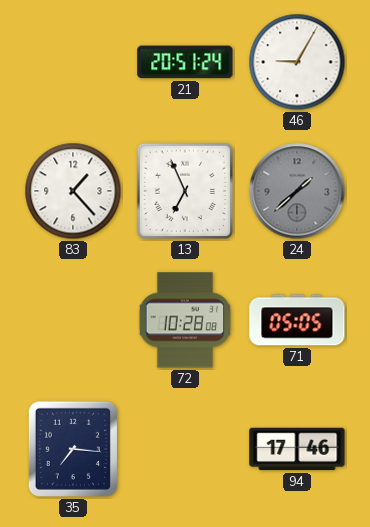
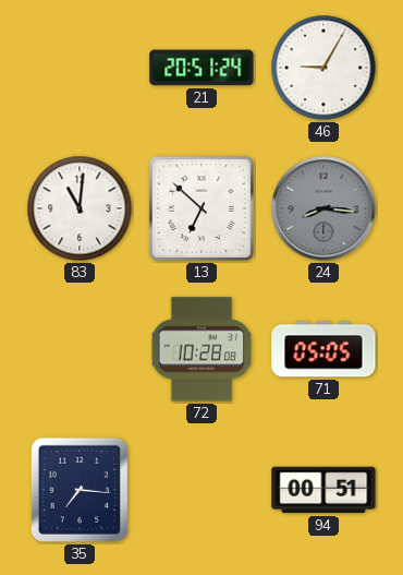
83: 1:23 -> 11:01
13: 6:56 -> 6:52
24: 1:38 -> 8:16
94: 17:46 -> 00:51
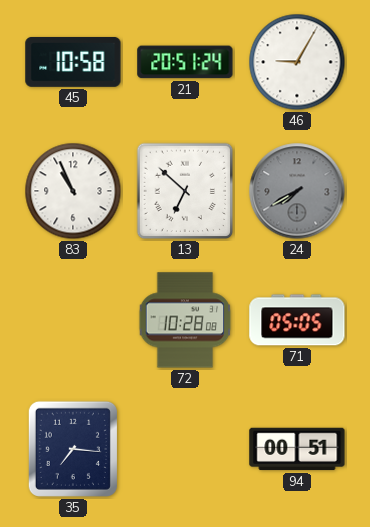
45: none -> 10:58
83: 11:01 -> 10:56
24: 8:16 -> 7:40
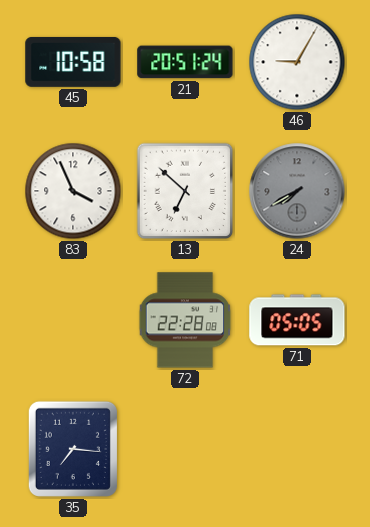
83: 10:56 -> 3:56
72: 10:28 -> 22:28
94: 00:51 -> none
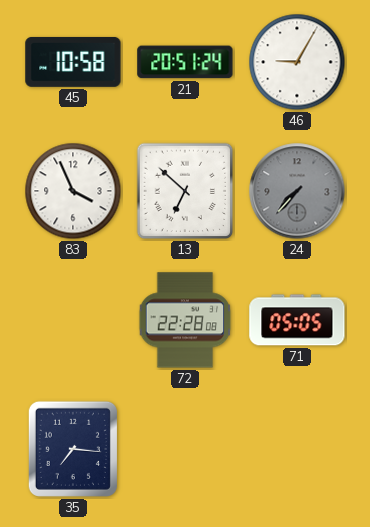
24: 7:40 -> 7:37
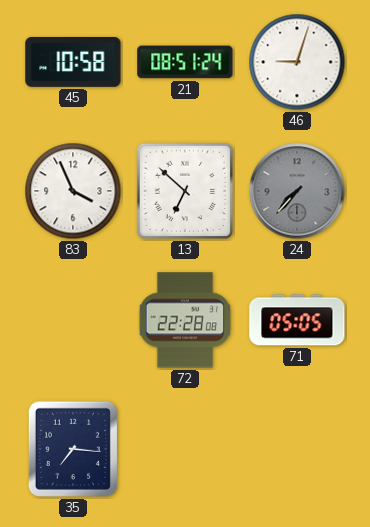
21: 20:51 -> 08:51
46: 9:05 -> 9:03
